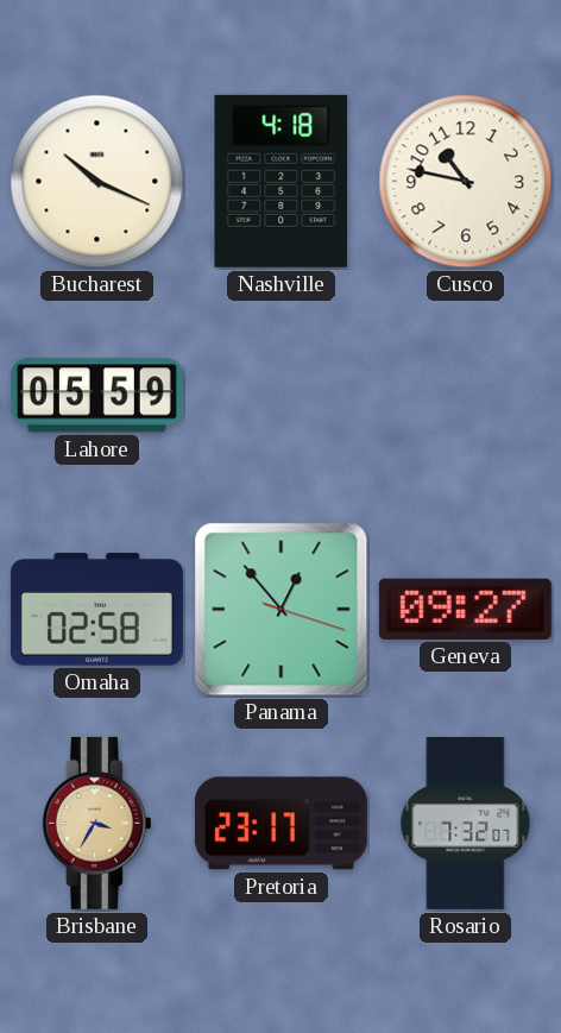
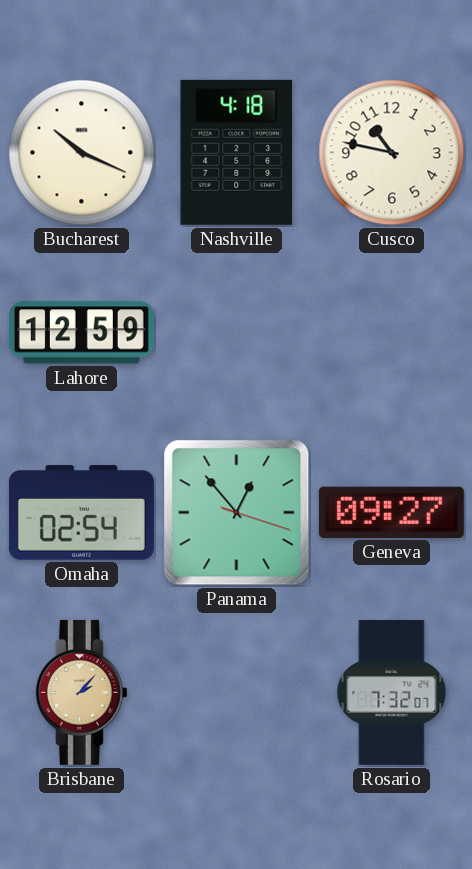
Lahore: 05:59 -> 12:59
Omaha: 02:58 -> 02:54
Brisbane: 3:35 -> 2:07
Pretoria: 23:17 -> none
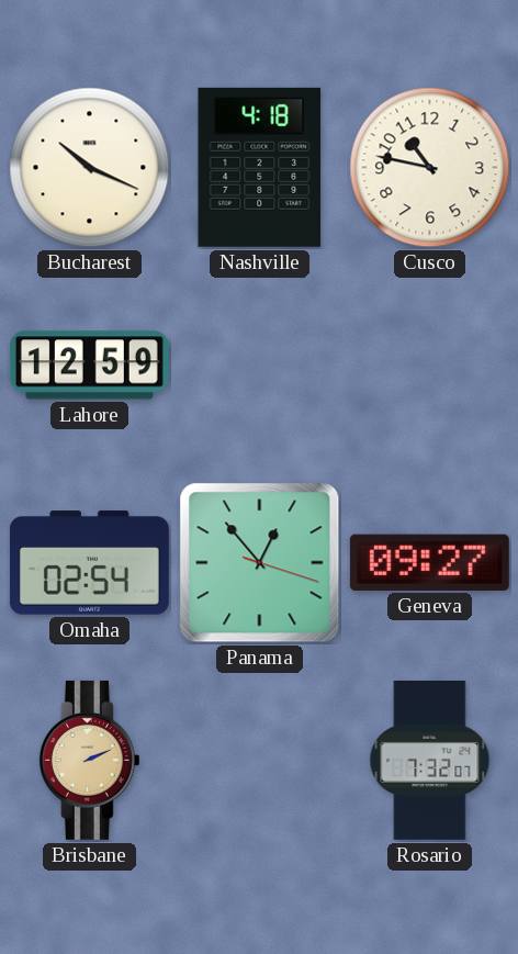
Brisbane: 2:07 -> 2:11
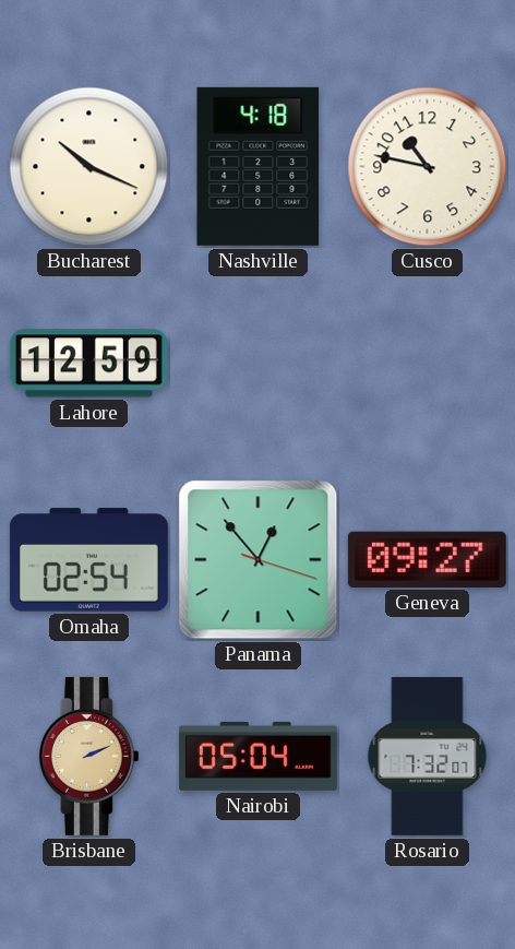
Nairobi: none -> 05:04
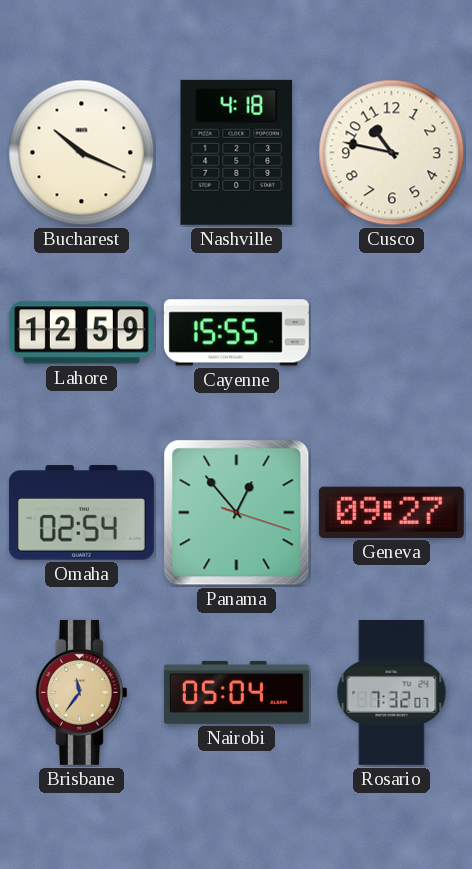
Cayenne: none -> 15:55
Brisbane: 2:11 -> 11:36
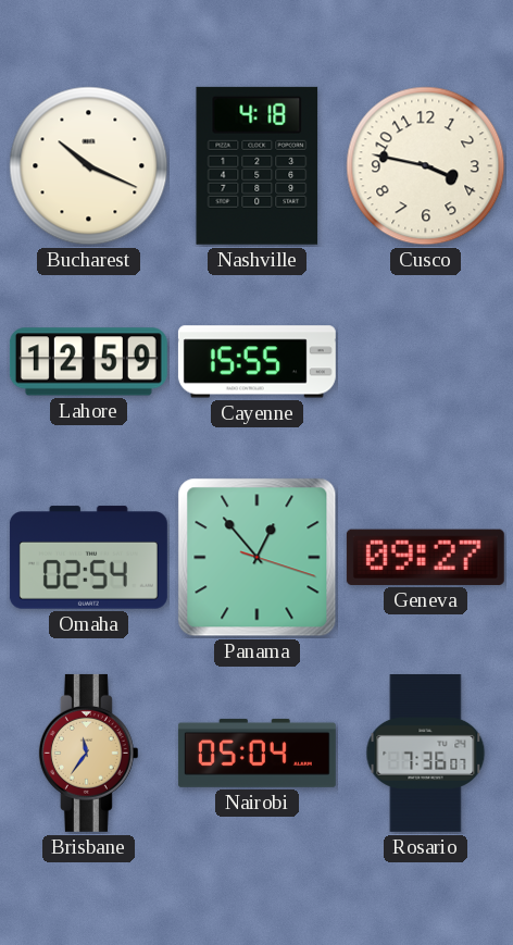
Cusco: 10:47 -> 3:47
Rosario: 7:32 -> 7:36
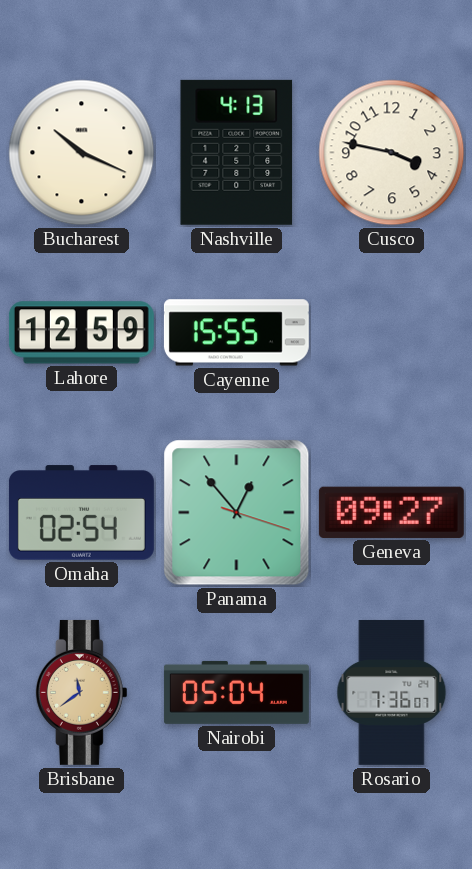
Nashville: 4:18 -> 4:13
Brisbane: 11:36 -> 11:39
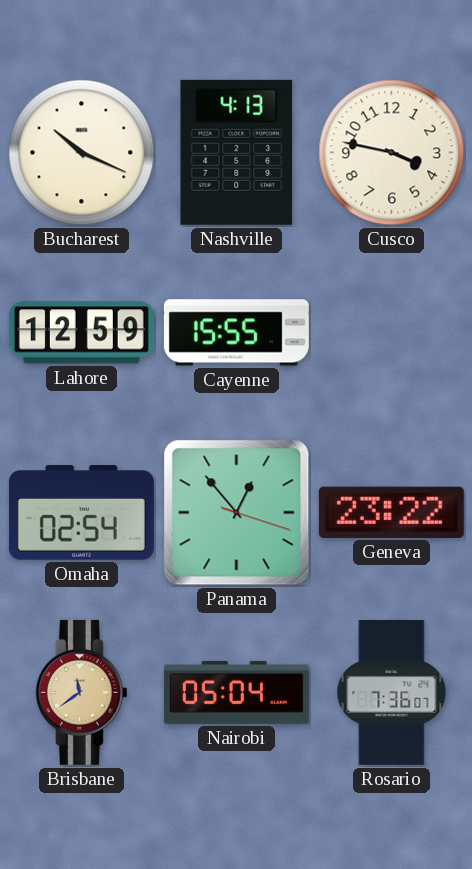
Geneva: 09:27 -> 23:22
